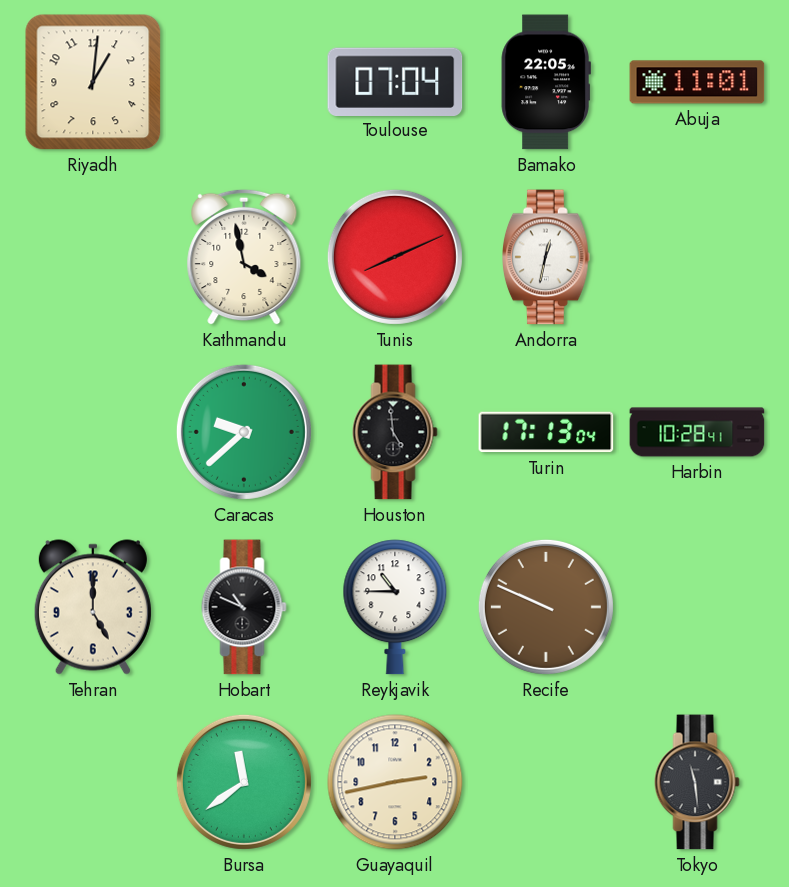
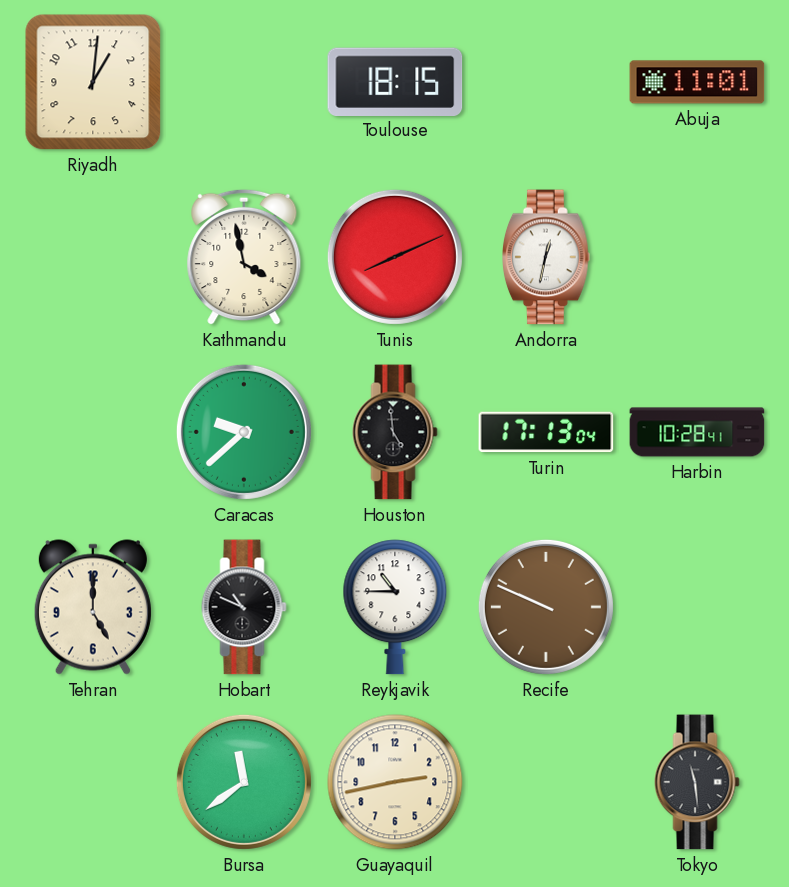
Toulouse: 07:04 -> 18:15
Bamako: 22:05 -> none
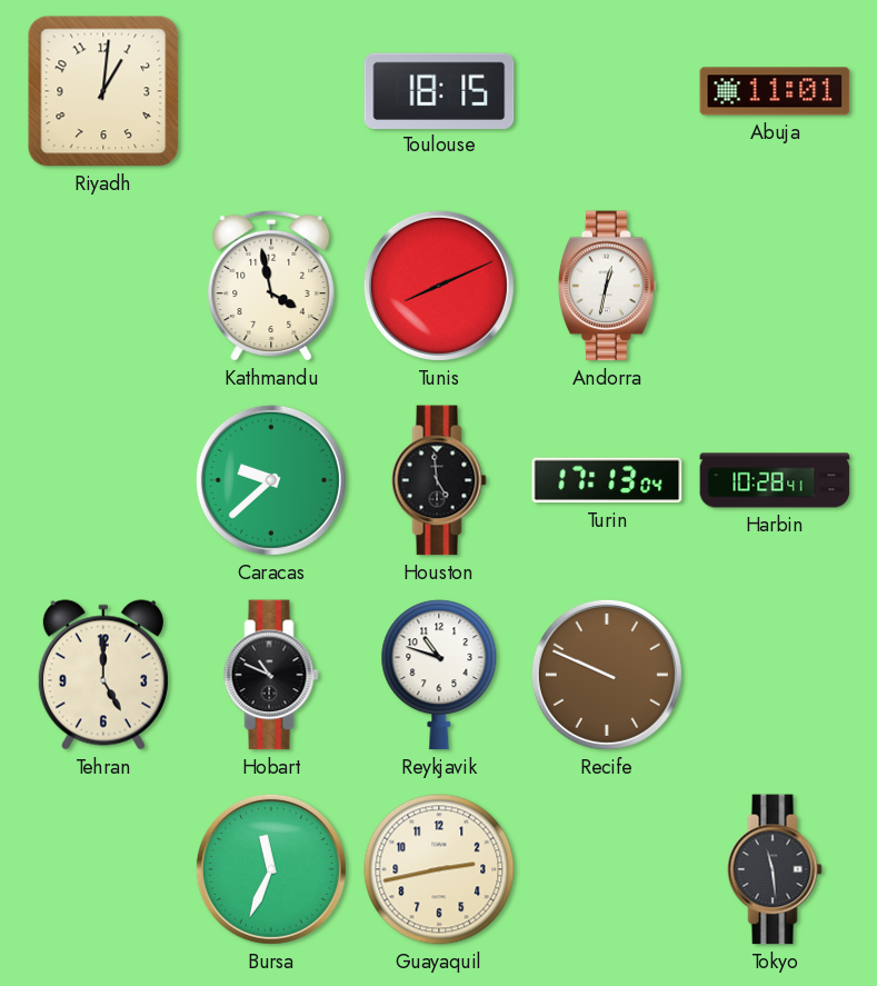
Reykjavik: 10:45 -> 10:48
Bursa: 11:39 -> 11:34
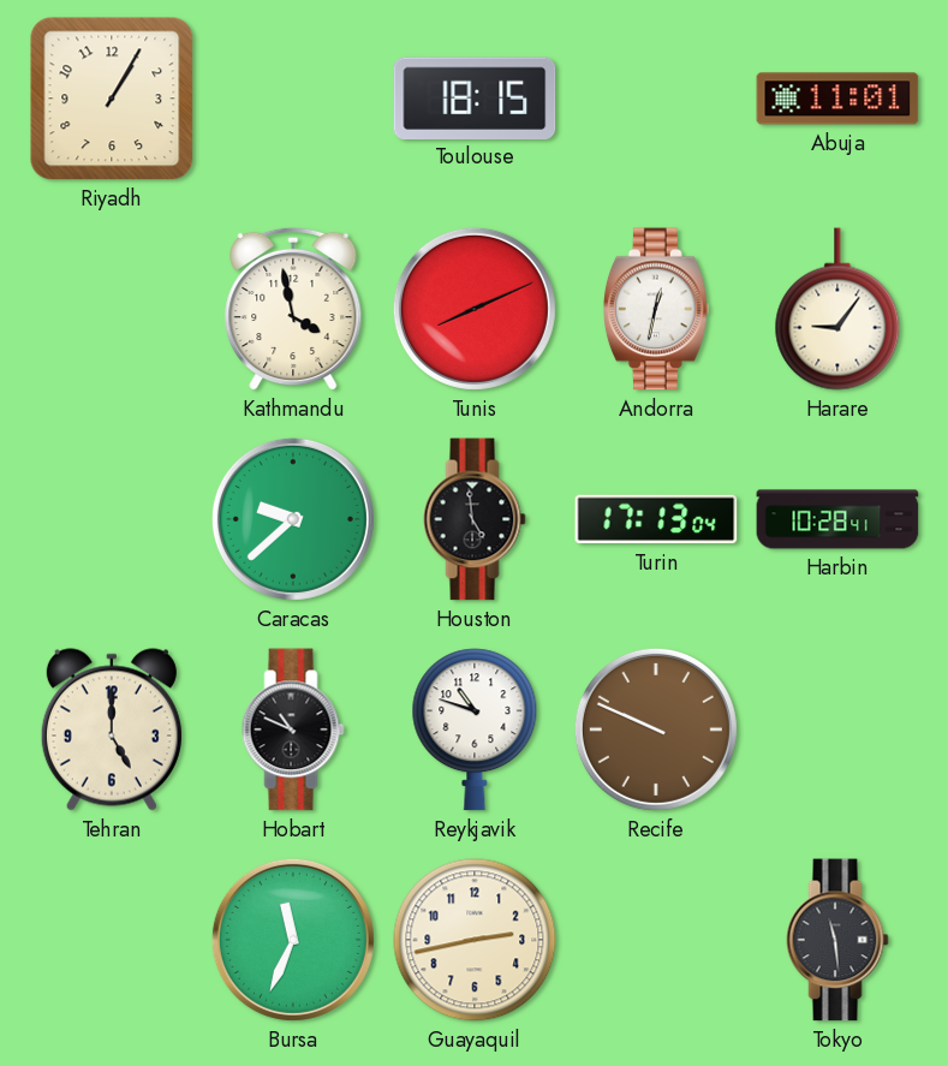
Riyadh: 1:01 -> 1:05
Harare: none -> 9:06
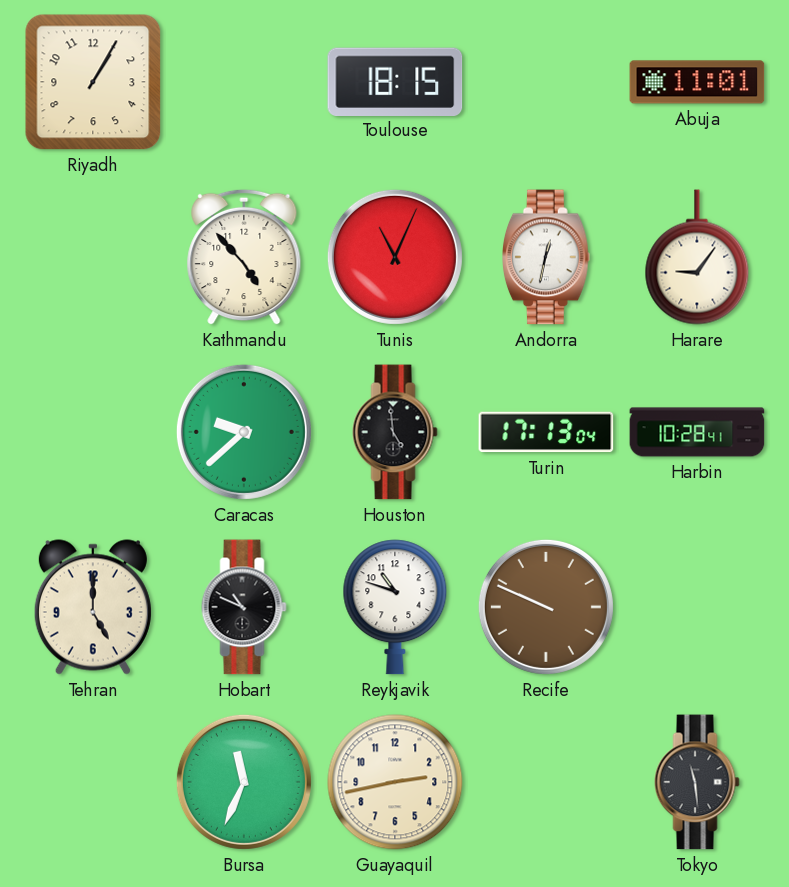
Kathmandu: 3:58 -> 4:53
Tunis: 8:11 -> 11:04
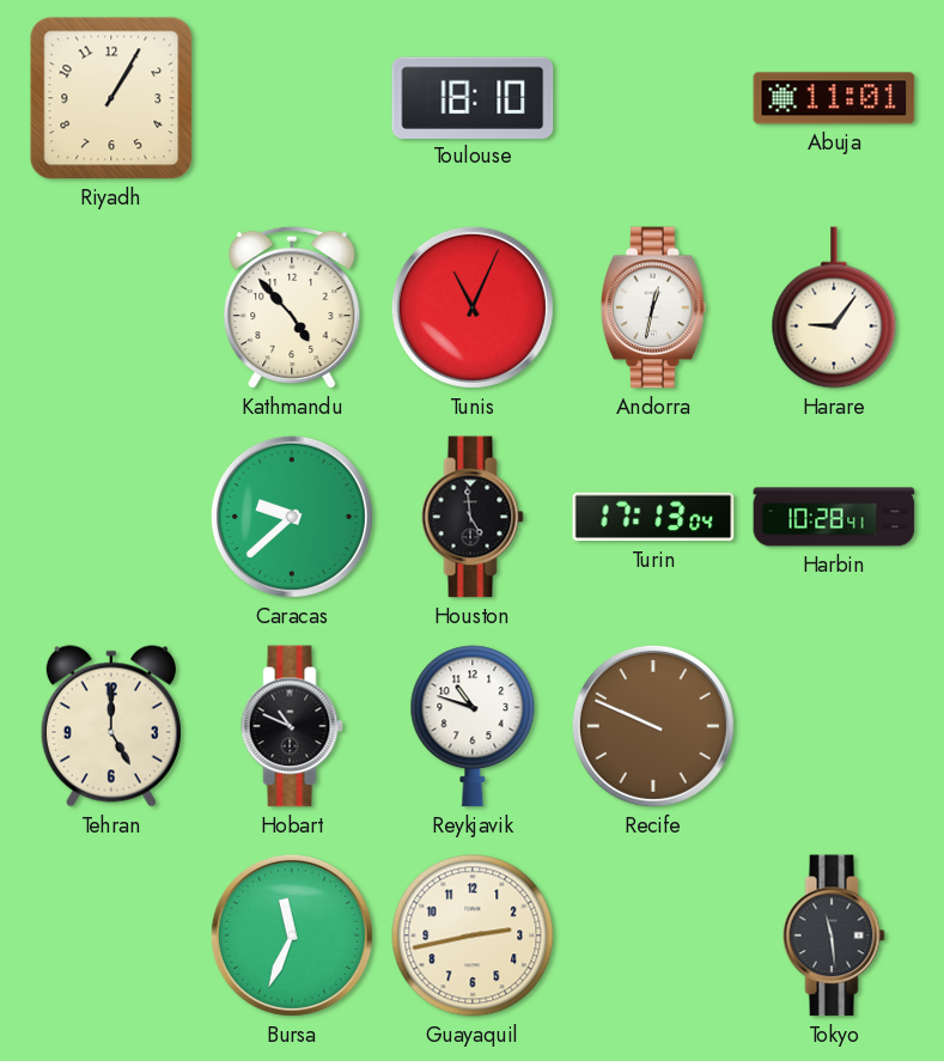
Toulouse: 18:15 -> 18:10
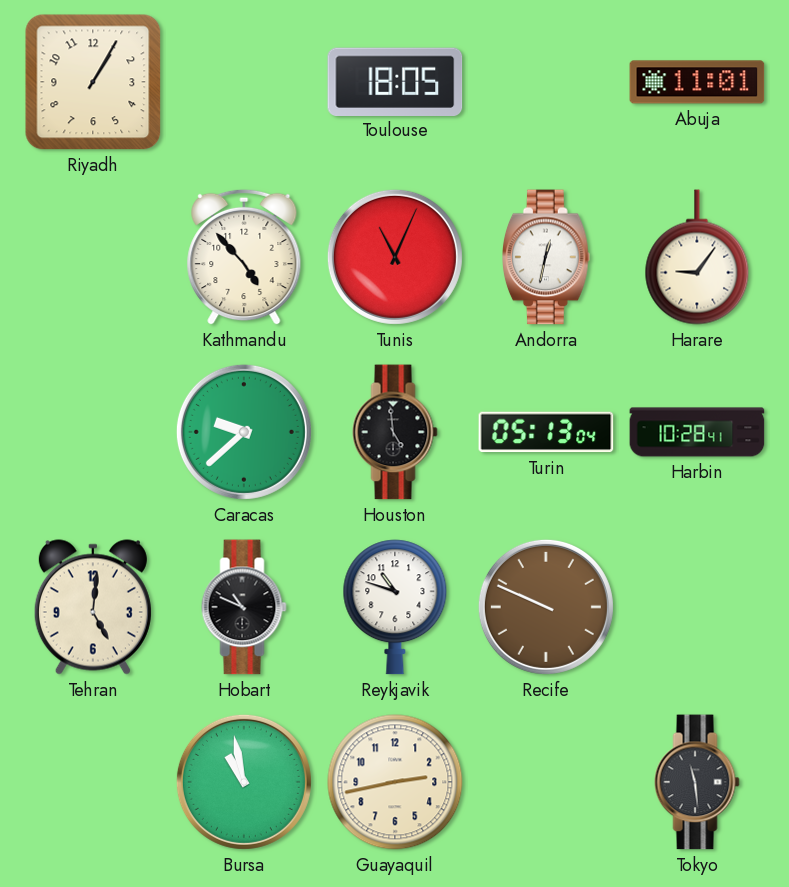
Toulouse: 18:10 -> 18:05
Turin: 17:13 -> 05:13
Tehran: 5:00 -> 5:01
Bursa: 11:34 -> 10:58
